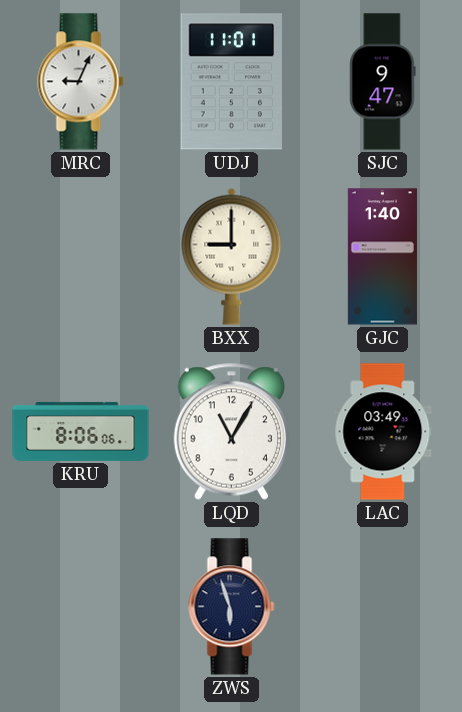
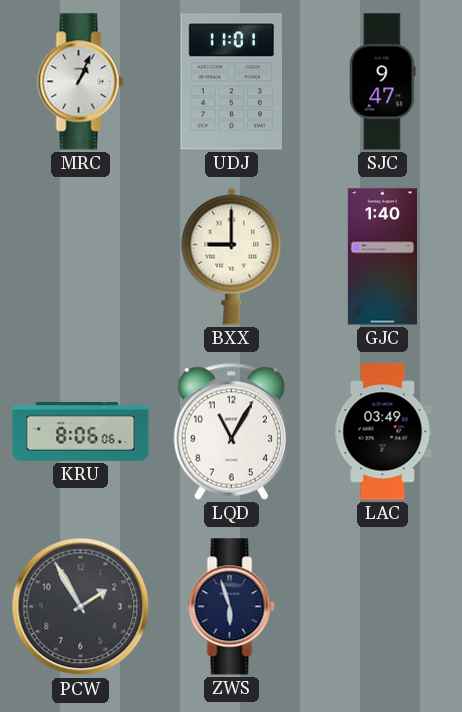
MRC: 9:04 -> 1:04
PCW: none -> 1:55
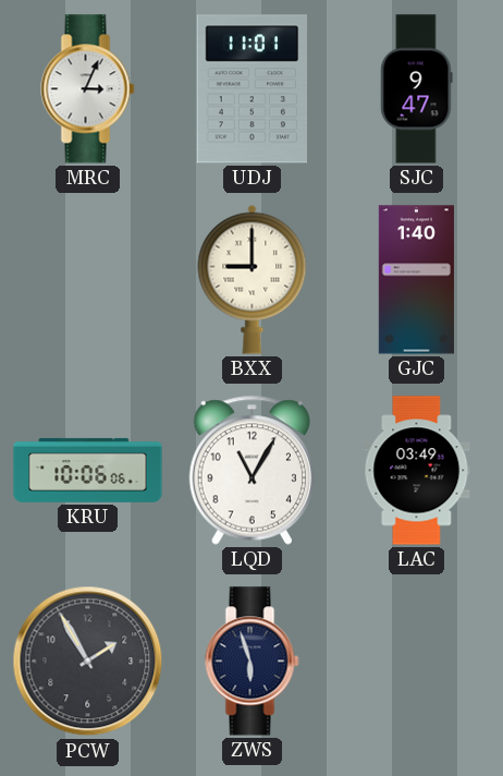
MRC: 1:04 -> 3:04
KRU: 8:06 -> 10:06
